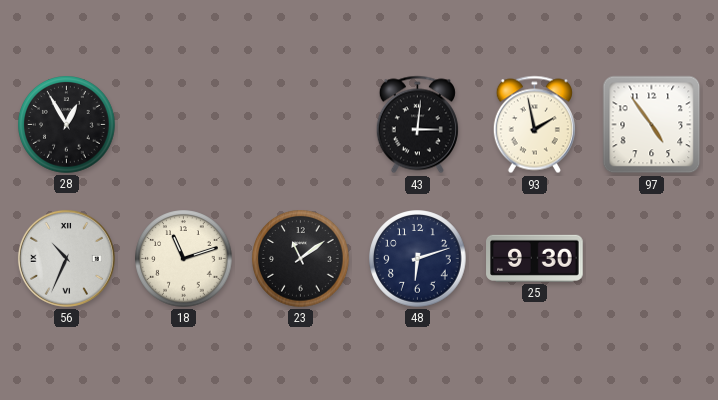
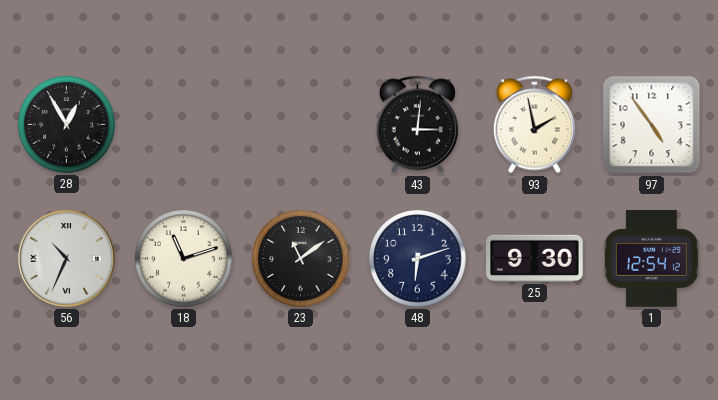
1: none -> 12:54
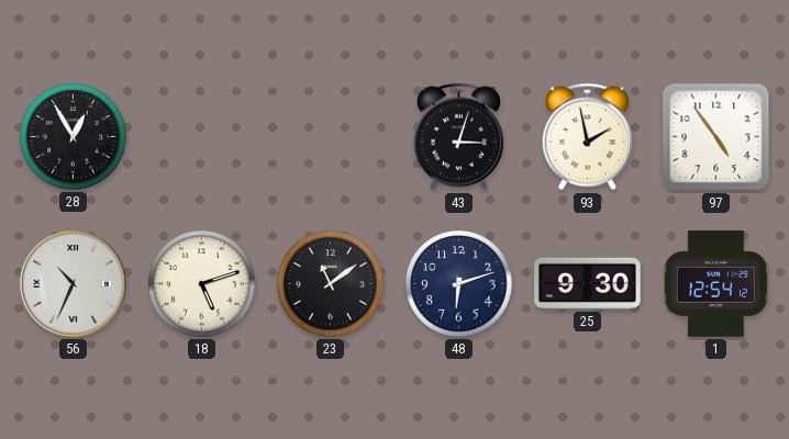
43: 3:01 -> 3:03
18: 11:12 -> 5:12
